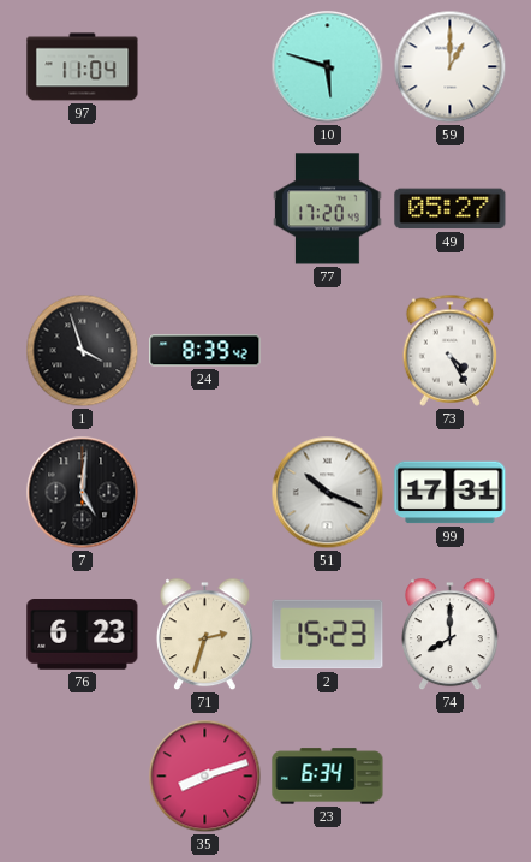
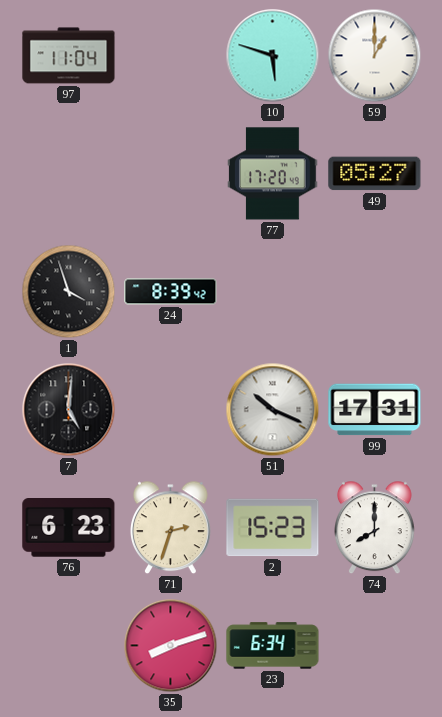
73: 4:25 -> none
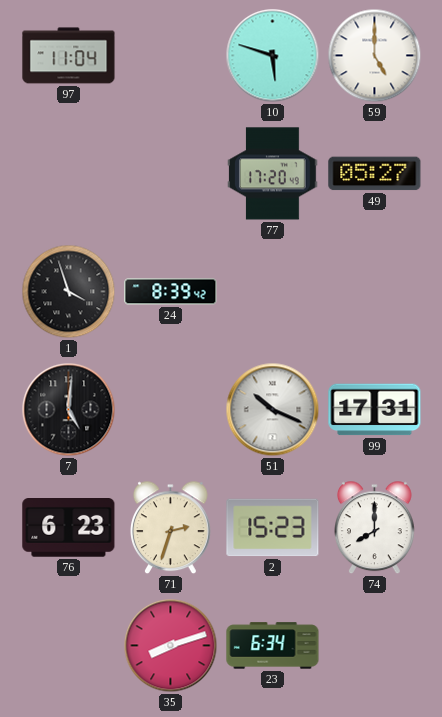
59: 1:00 -> 5:00
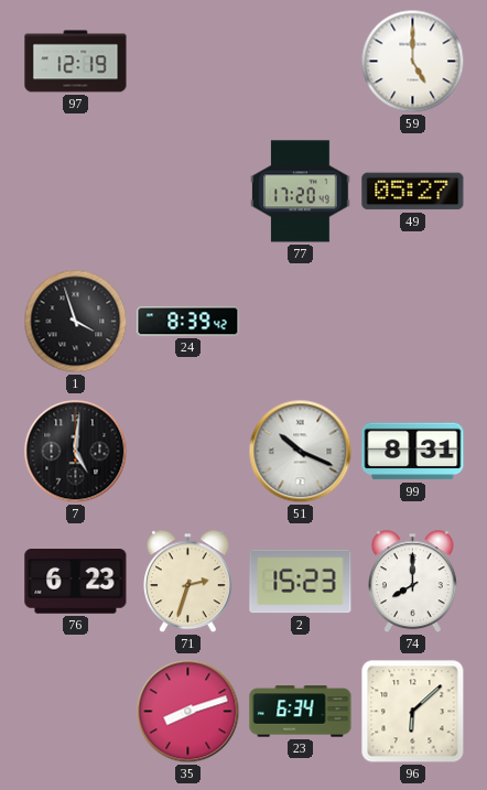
97: 11:04 -> 12:19
10: 5:48 -> none
99: 17:31 -> 8:31
96: none -> 6:08
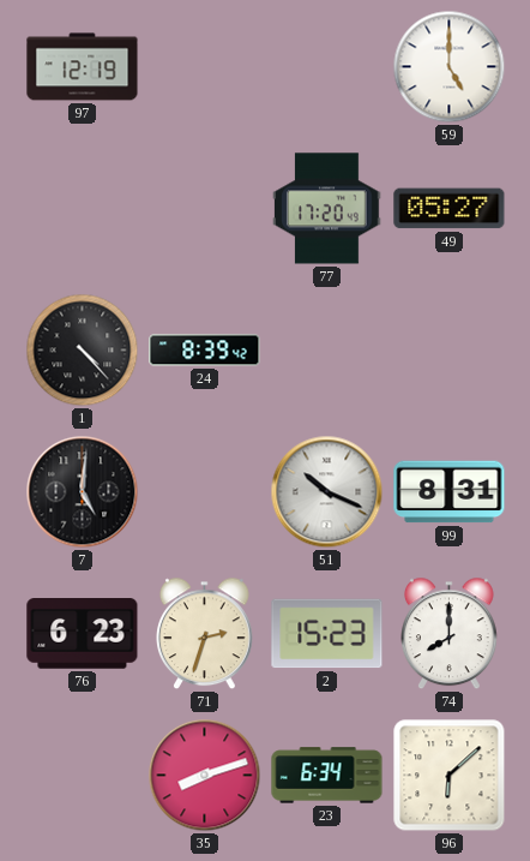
1: 3:57 -> 4:23
